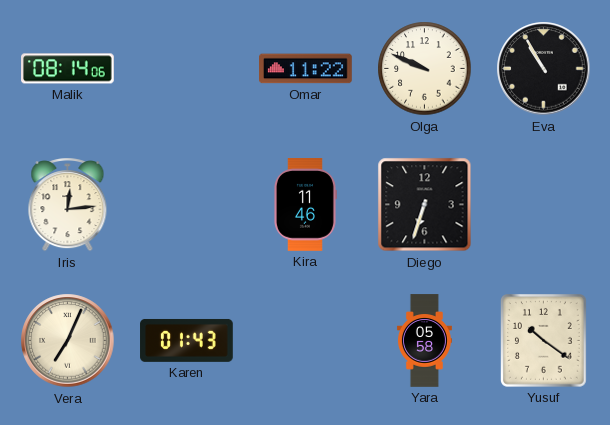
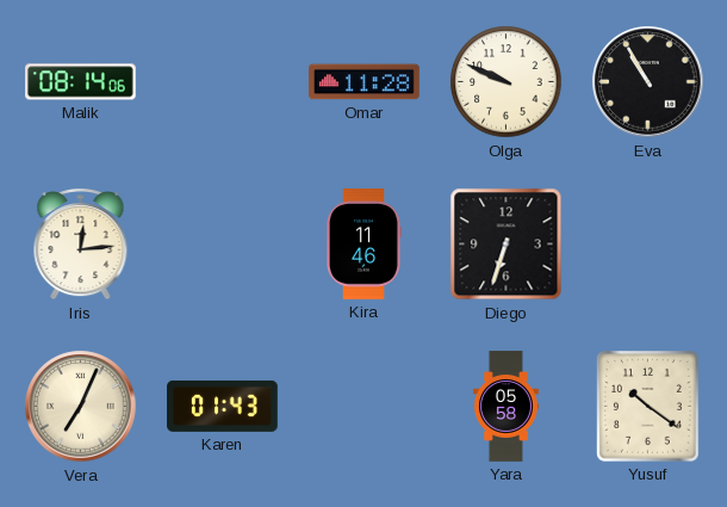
Omar: 11:22 -> 11:28
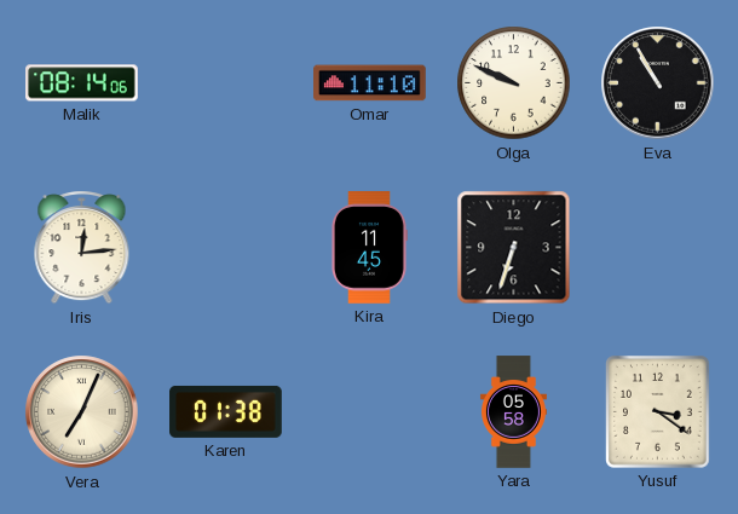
Omar: 11:28 -> 11:10
Kira: 11:46 -> 11:45
Karen: 01:43 -> 01:38
Yusuf: 10:21 -> 3:21
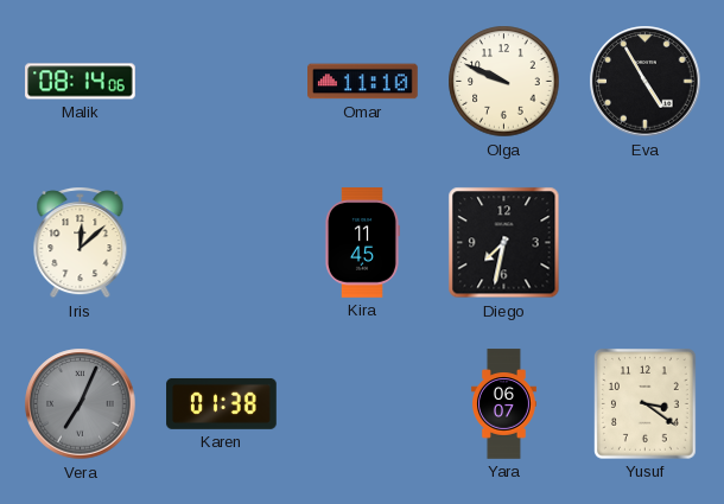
Eva: 10:55 -> 4:55
Iris: 12:14 -> 12:08
Diego: 6:33 -> 7:32
Vera dial: cream -> grey
Yara: 05:58 -> 06:07
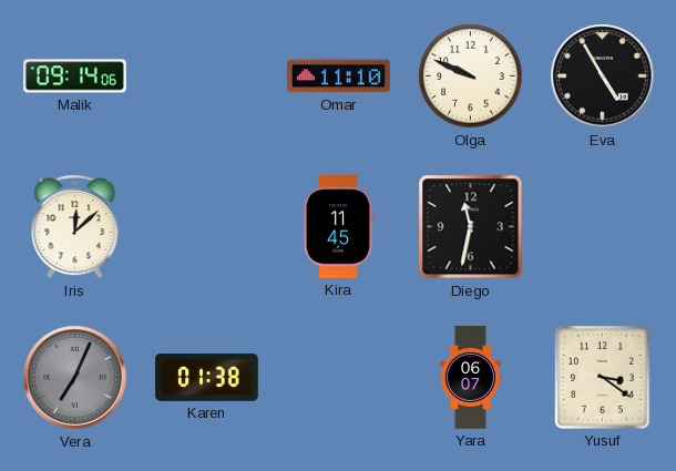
Malik: 08:14 -> 09:14
Diego: 7:32 -> 11:32
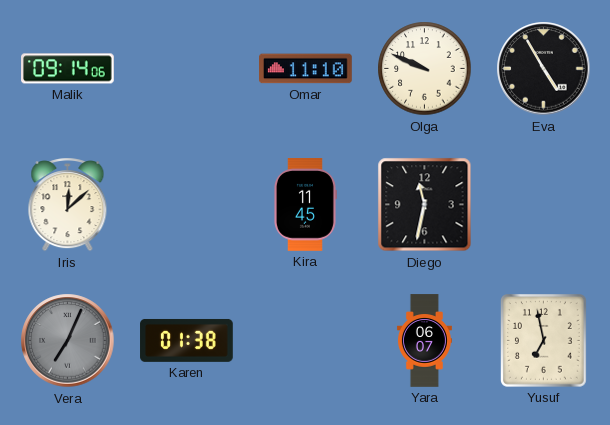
Yusuf: 3:21 -> 6:58
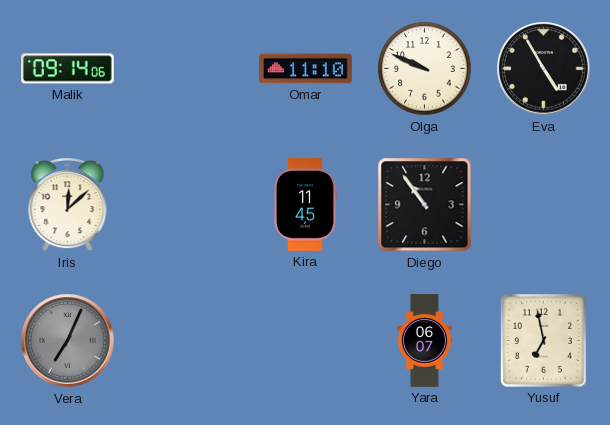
Diego: 11:32 -> 10:54
Karen: 01:38 -> none
